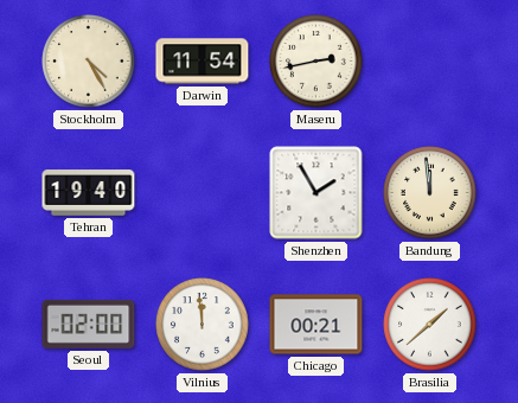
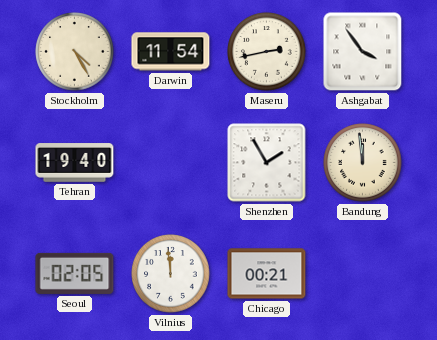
Ashgabat: none -> 3:54
Seoul: 02:00 -> 02:05
Brasilia: 1:38 -> none
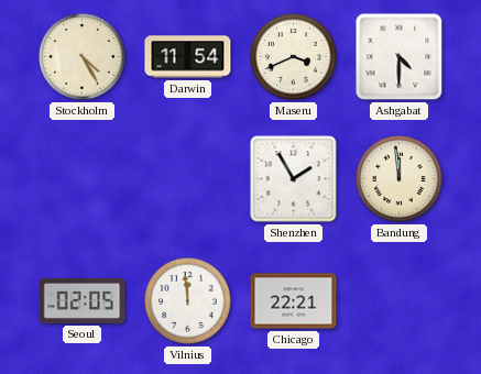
Maseru: 2:43 -> 3:41
Ashgabat: 3:54 -> 4:30
Tehran: 19:40 -> none
Chicago: 00:21 -> 22:21
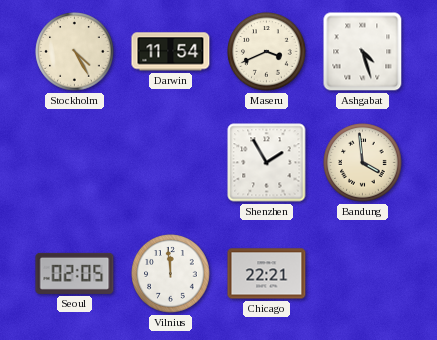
Ashgabat: 4:30 -> 4:27
Bandung: 11:59 -> 3:59
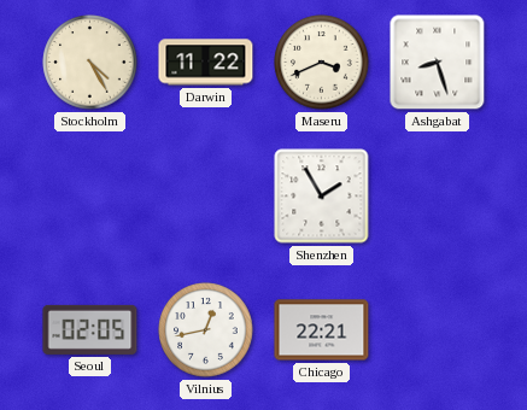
Darwin: 11:54 -> 11:22
Ashgabat: 4:27 -> 8:27
Bandung: 3:59 -> none
Vilnius: 11:59 -> 12:43
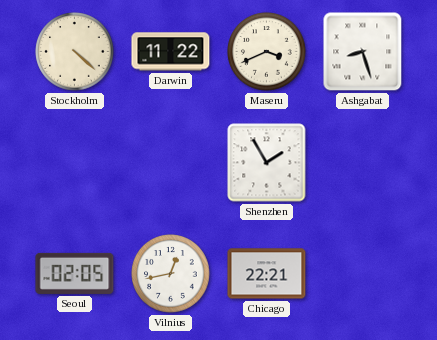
Stockholm: 4:25 -> 4:22
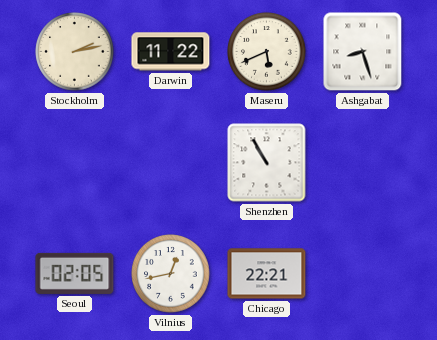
Stockholm: 4:22 -> 2:13
Maseru: 3:41 -> 5:41
Shenzhen: 1:55 -> 10:55
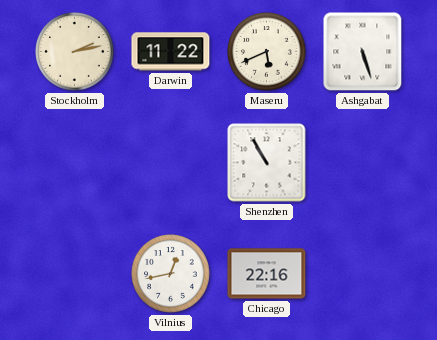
Ashgabat: 8:27 -> 5:27
Seoul: 02:05 -> none
Chicago: 22:21 -> 22:16
